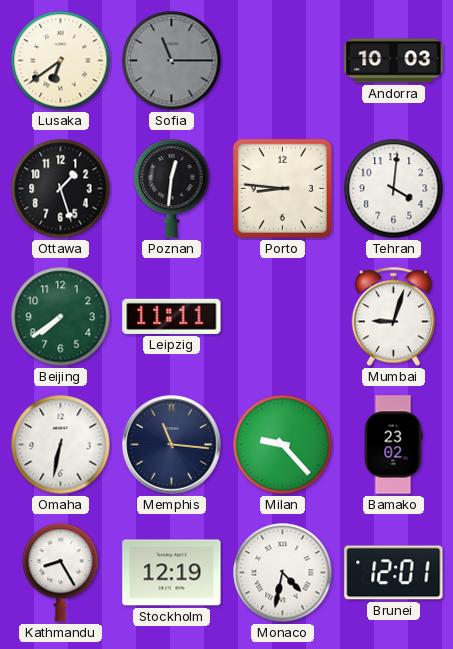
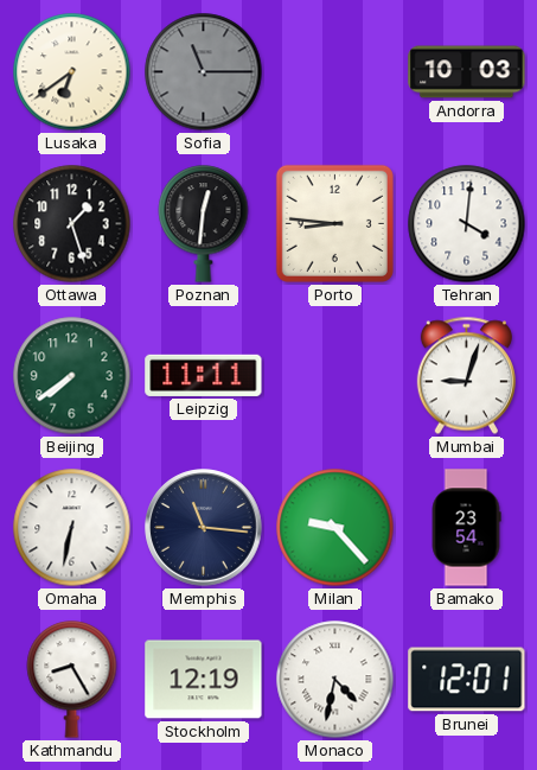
Bamako: 23:02 -> 23:54
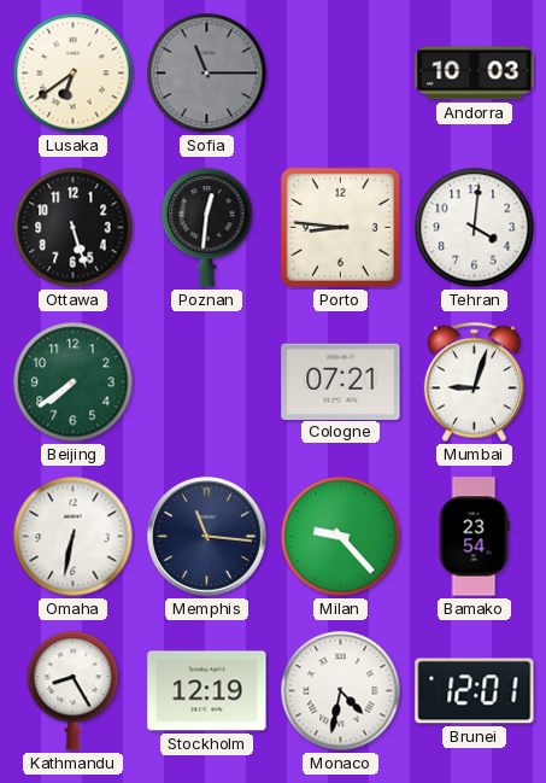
Ottawa: 1:27 -> 5:27
Leipzig: 11:11 -> none
Cologne: none -> 07:21
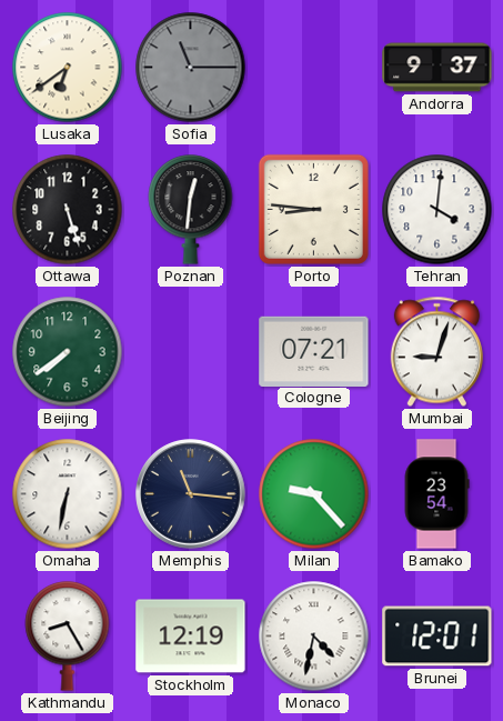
Andorra: 10:03 -> 9:37
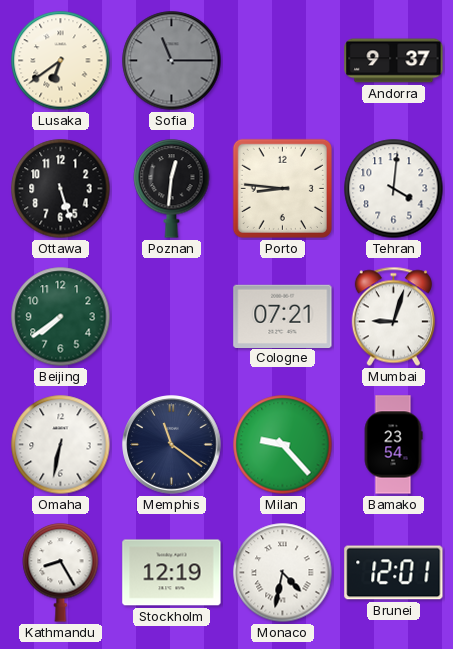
Memphis: 11:16 -> 11:21
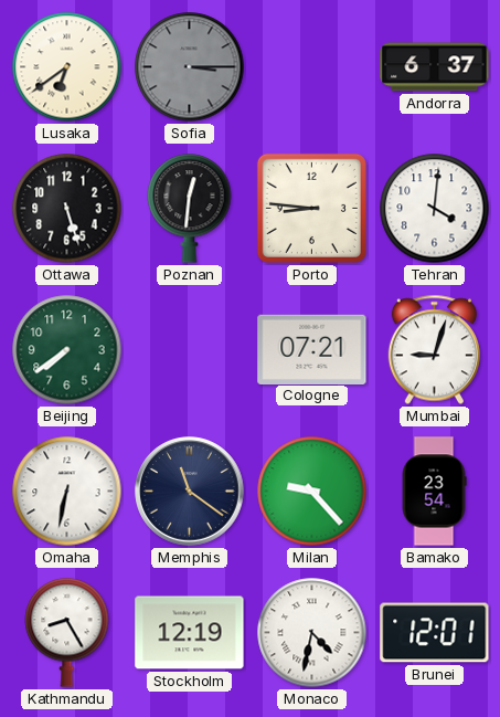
Sofia: 11:15 -> 3:15
Andorra: 9:37 -> 6:37
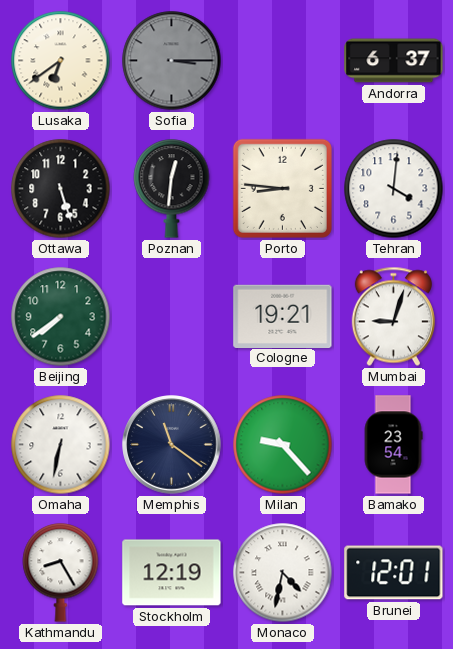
Cologne: 07:21 -> 19:21
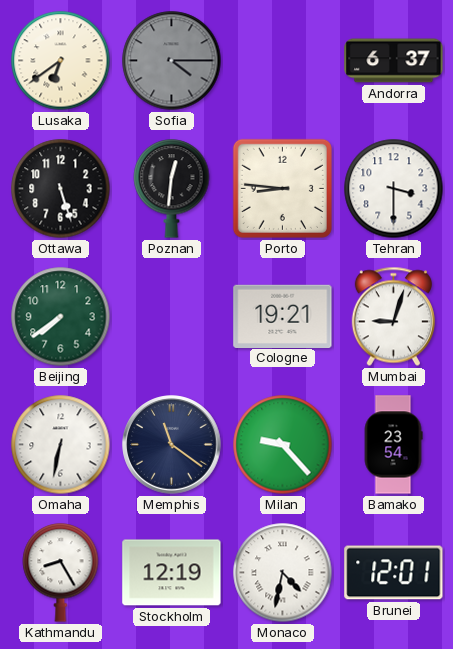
Sofia: 3:15 -> 4:15
Tehran: 4:01 -> 3:30
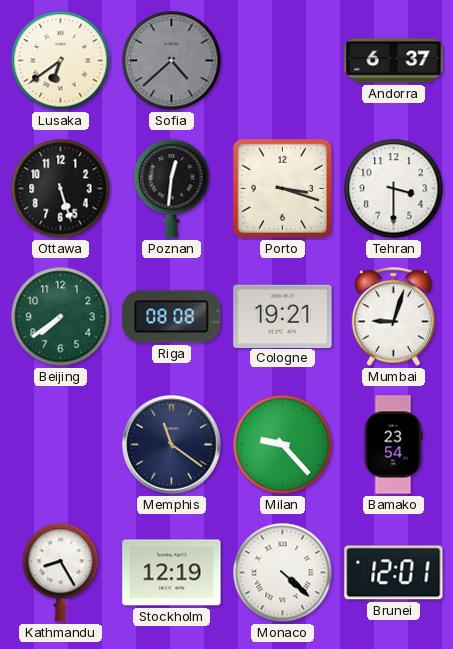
Sofia: 4:15 -> 4:38
Porto: 8:46 -> 3:18
Riga: none -> 08:08
Omaha: 6:32 -> none
Monaco: 4:32 -> 4:22
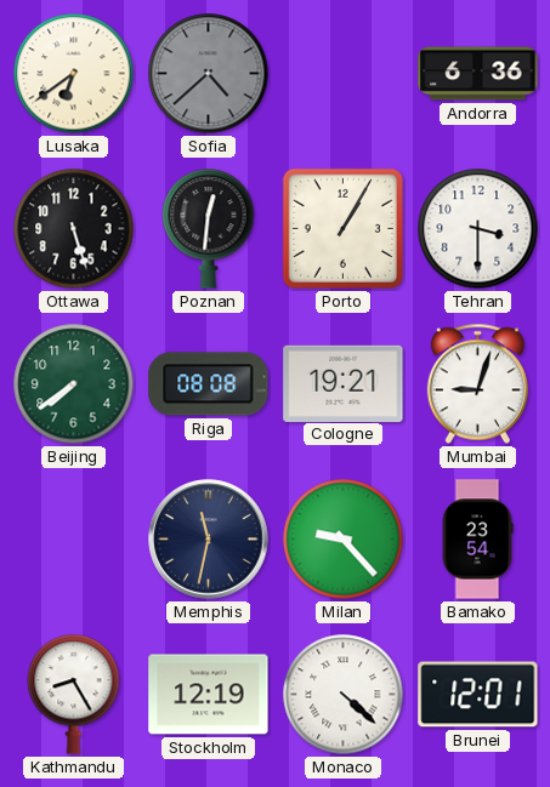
Andorra: 6:37 -> 6:36
Porto: 3:18 -> 1:05
Memphis: 11:21 -> 11:32
